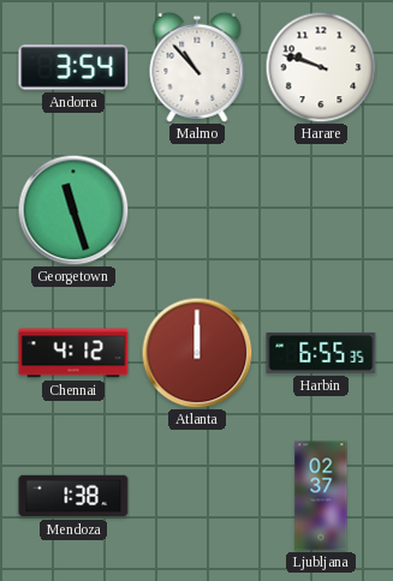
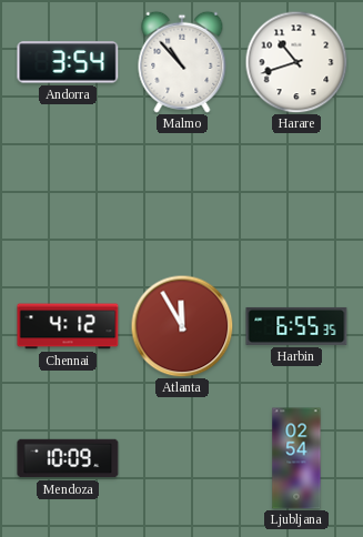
Harare: 9:48 -> 10:42
Georgetown: 11:27 -> none
Atlanta: 12:00 -> 11:55
Mendoza: 1:38 -> 10:09
Ljubljana: 02:37 -> 02:54
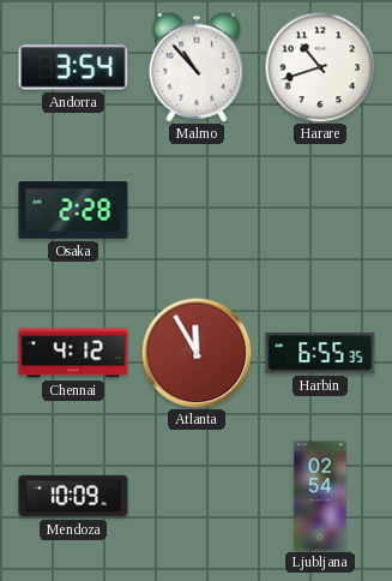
Osaka: none -> 2:28
